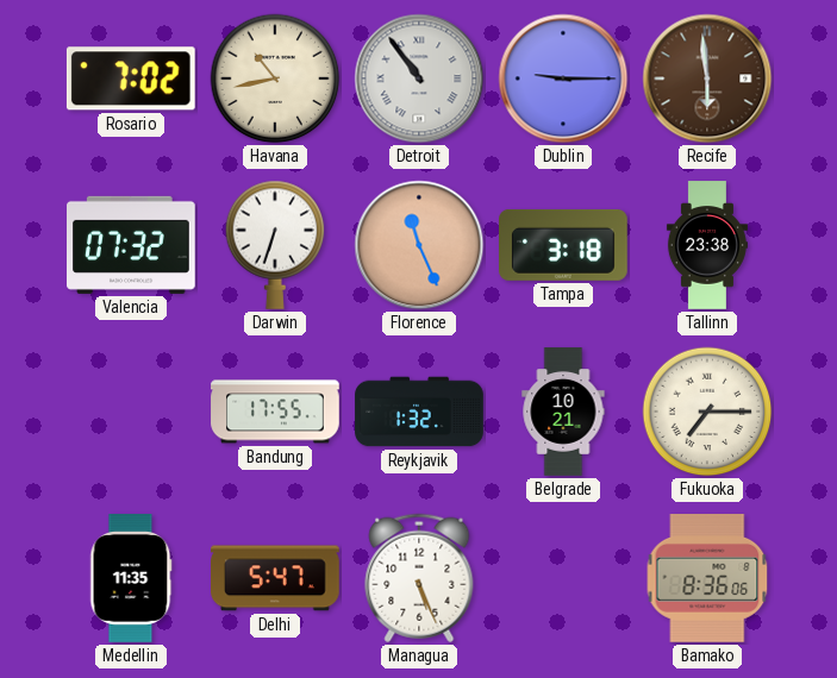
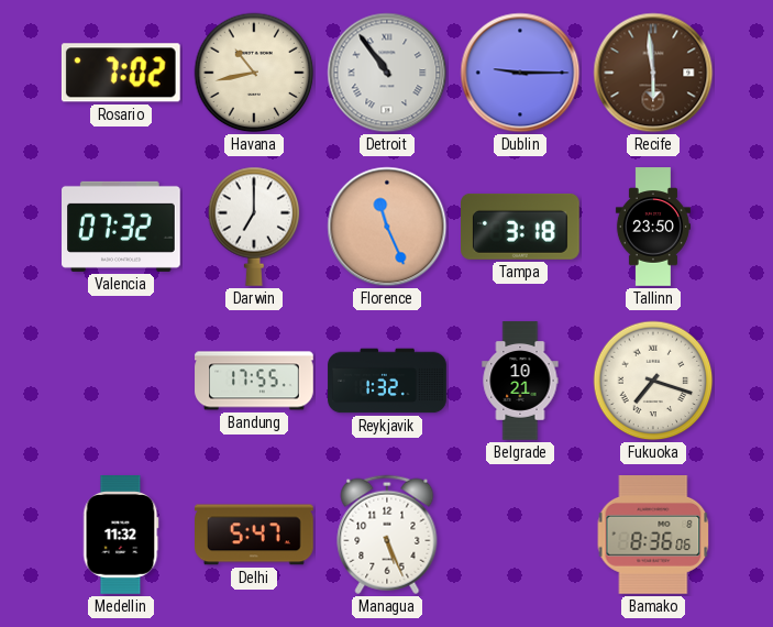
Darwin: 6:33 -> 7:00
Tallinn: 23:38 -> 23:50
Fukuoka: 7:15 -> 7:18
Medellin: 11:35 -> 11:32
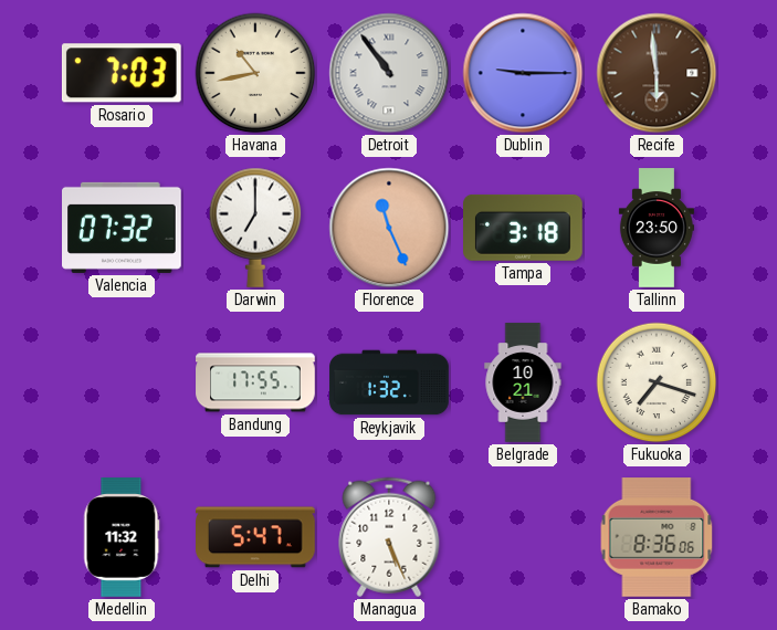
Rosario: 7:02 -> 7:03
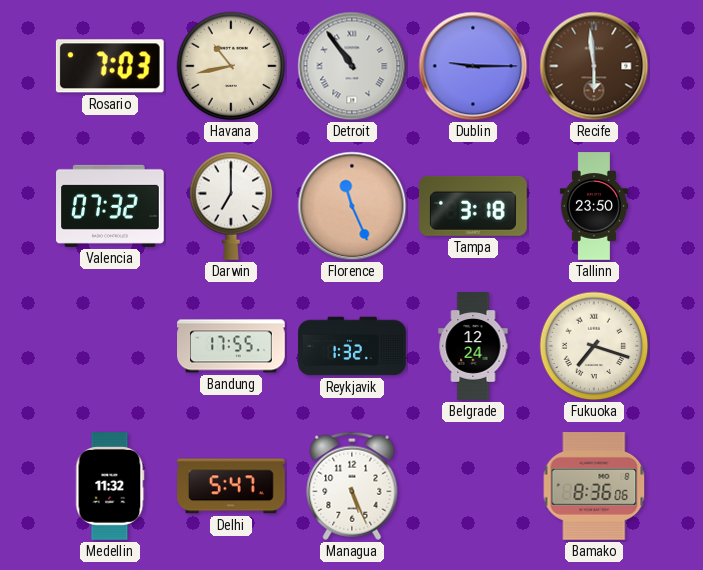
Belgrade: 10:21 -> 12:24
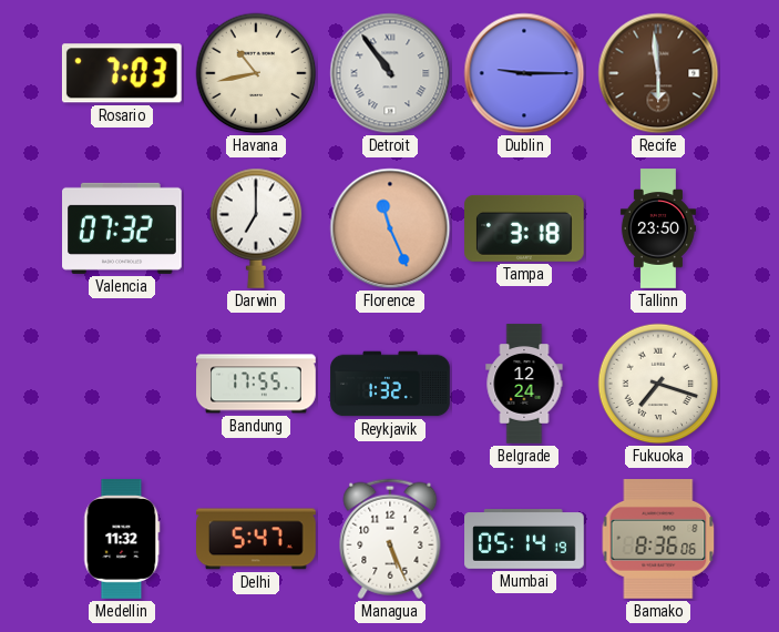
Mumbai: none -> 05:14
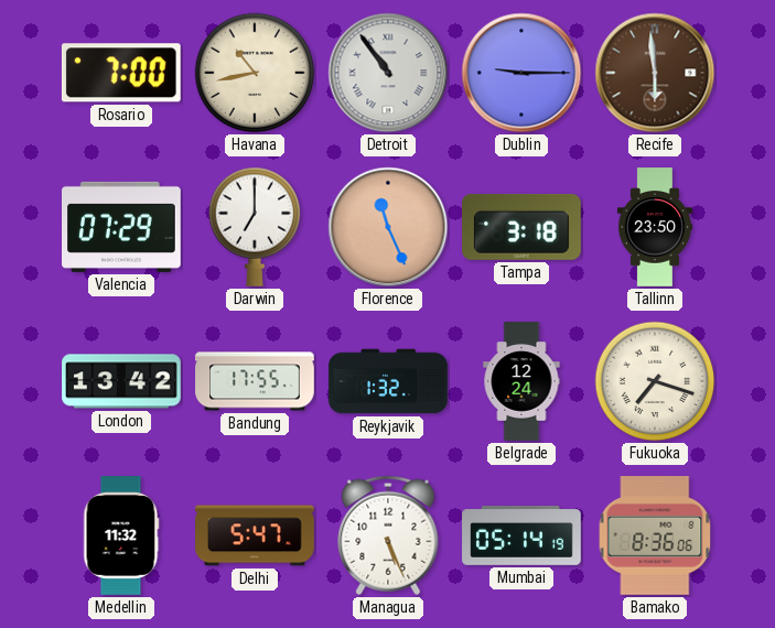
Rosario: 7:03 -> 7:00
Valencia: 07:32 -> 07:29
London: none -> 13:42
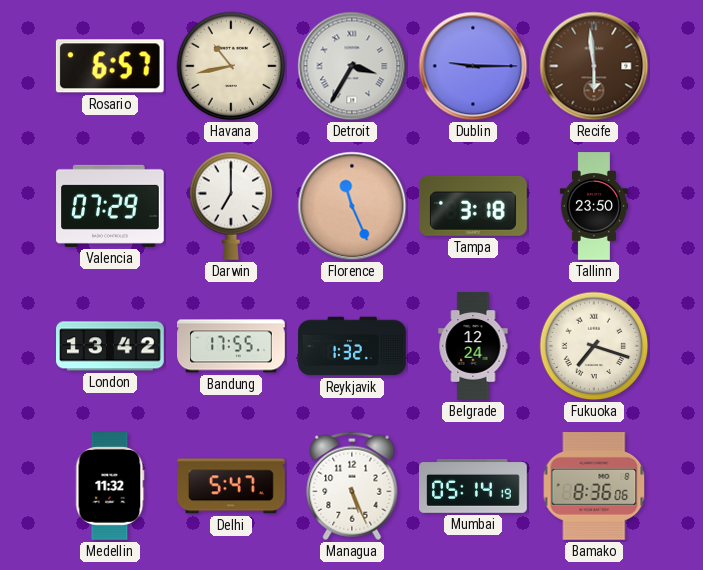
Rosario: 7:00 -> 6:57
Detroit: 10:54 -> 3:35
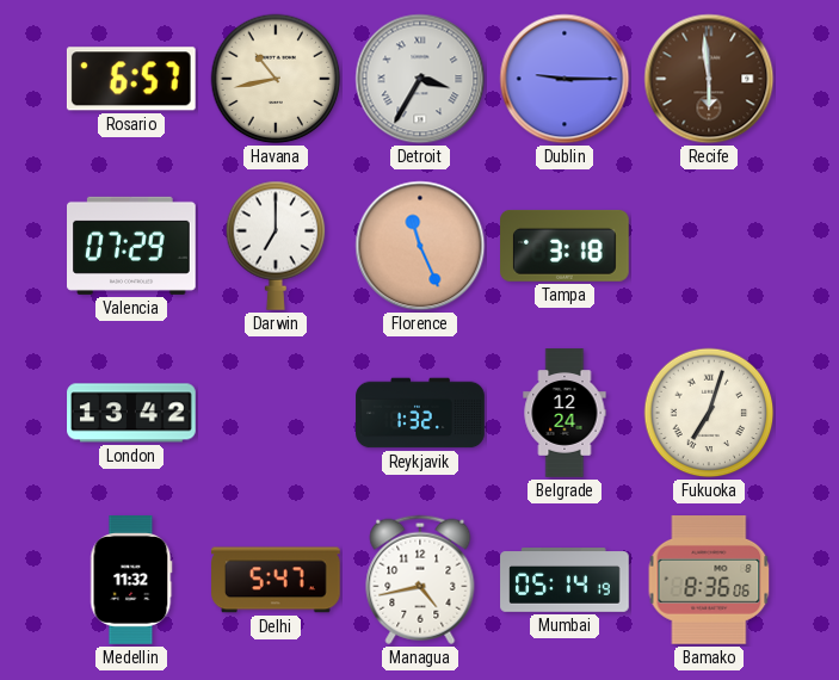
Tallinn: 23:50 -> none
Bandung: 17:55 -> none
Fukuoka: 7:18 -> 7:03
Managua: 5:26 -> 4:43
